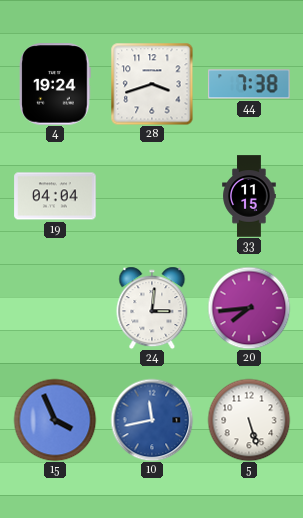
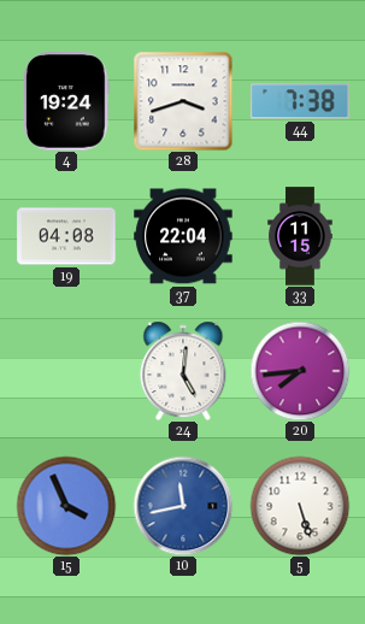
19: 04:04 -> 04:08
37: none -> 22:04
24: 3:01 -> 5:01
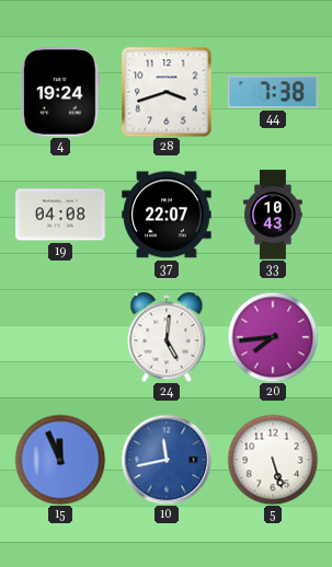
37: 22:04 -> 22:07
33: 11:15 -> 10:43
15: 3:56 -> 11:56
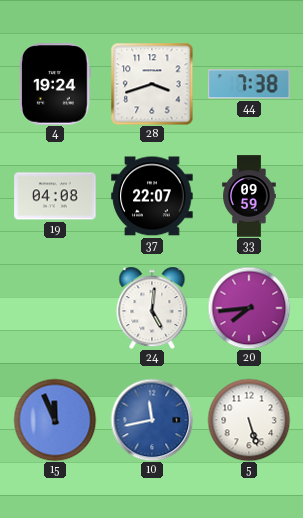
33: 10:43 -> 09:59
